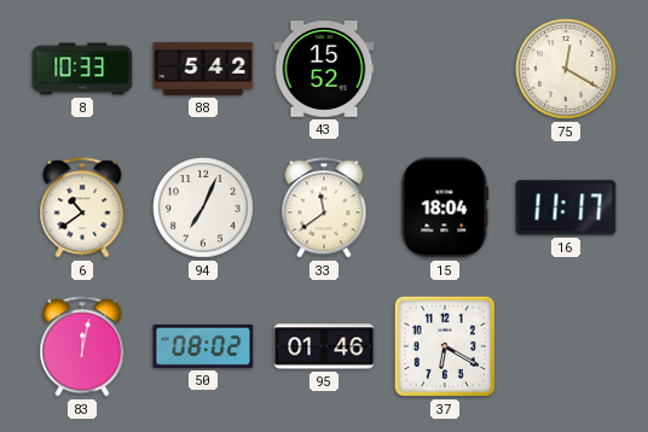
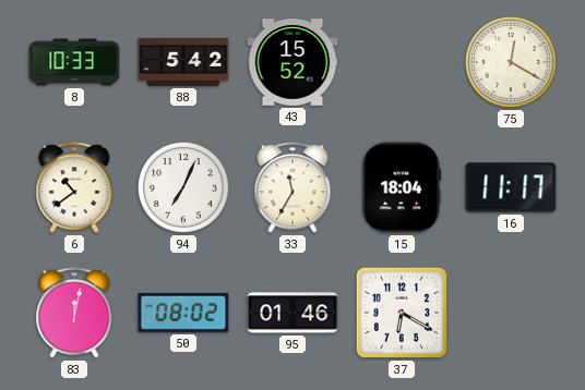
33: 11:39 -> 11:35
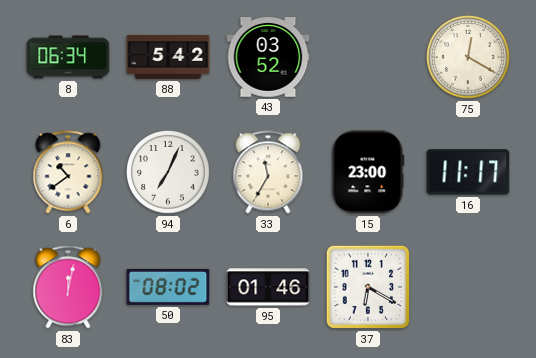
8: 10:33 -> 06:34
43: 15:52 -> 03:52
15: 18:04 -> 23:00
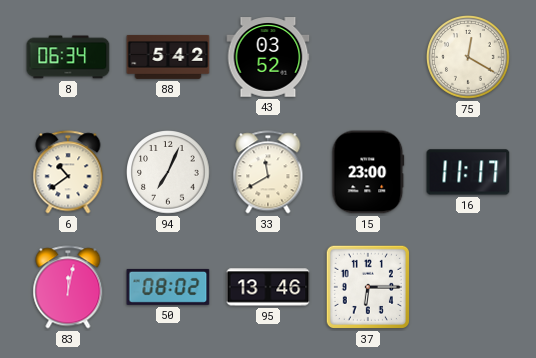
33: 11:35 -> 11:40
95: 01:46 -> 13:46
37: 6:20 -> 6:15
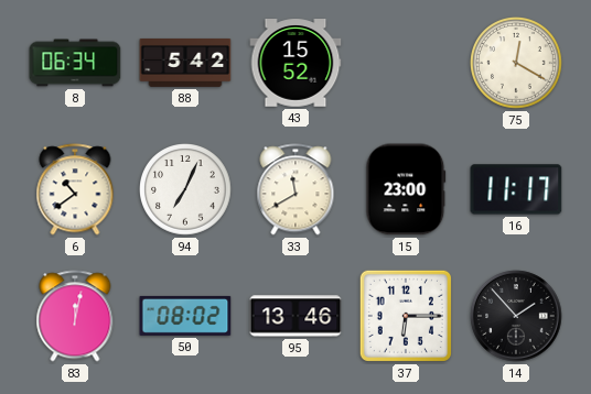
43: 03:52 -> 15:52
14: none -> 1:53
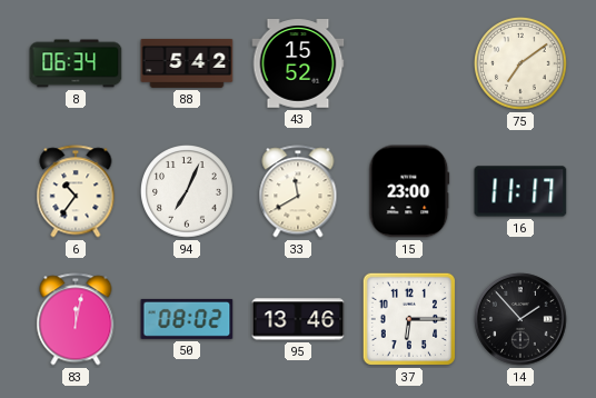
75: 12:20 -> 7:09
6: 10:39 -> 10:36
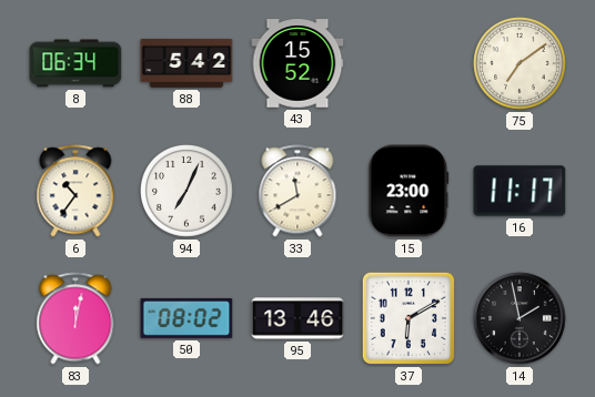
37: 6:15 -> 6:10
14: 1:53 -> 1:58
